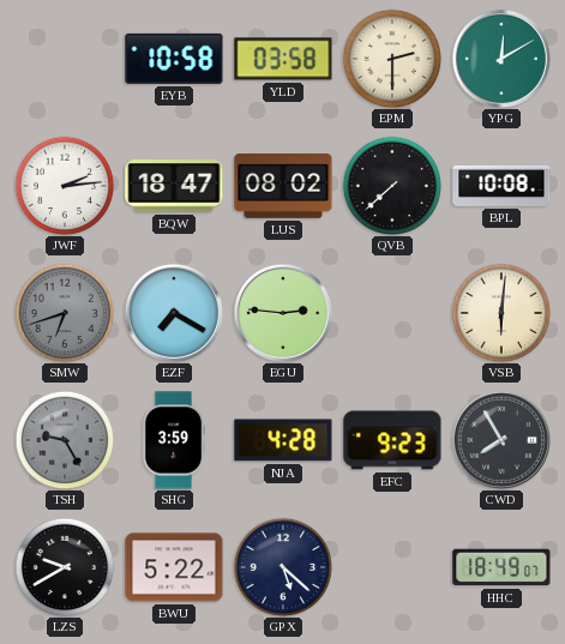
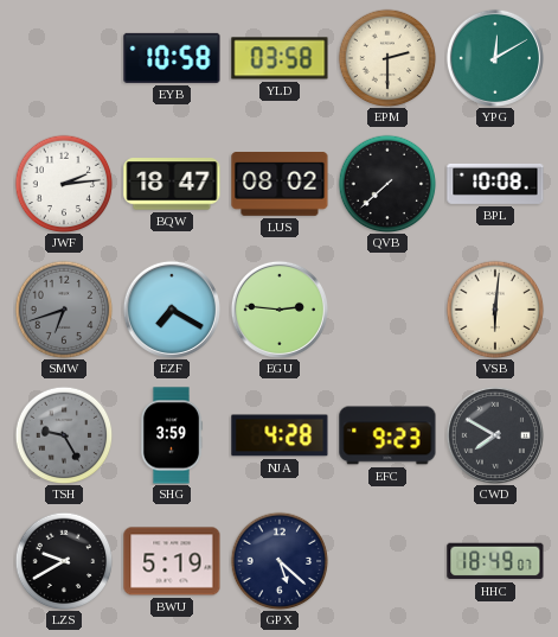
CWD: 7:55 -> 7:50
BWU: 5:22 -> 5:19
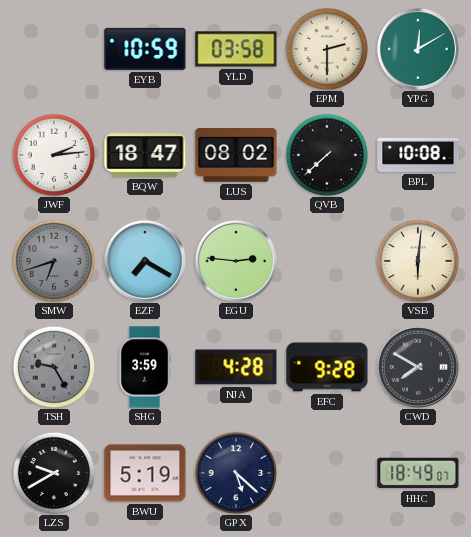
EYB: 10:58 -> 10:59
EFC: 9:23 -> 9:28
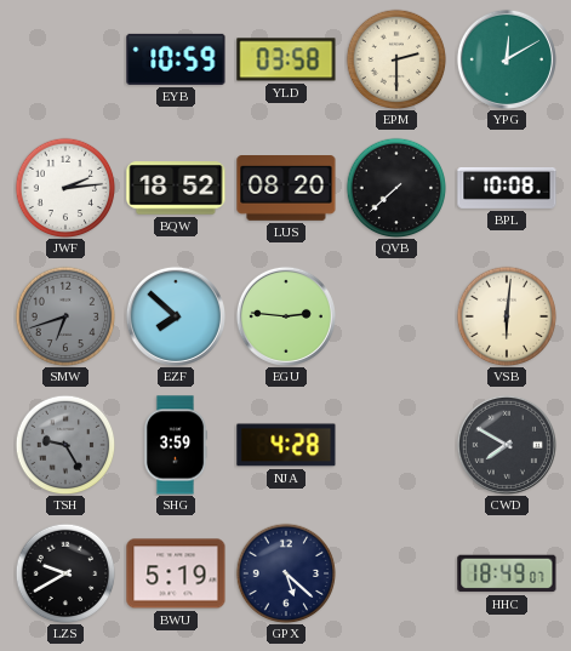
BQW: 18:47 -> 18:52
LUS: 08:02 -> 08:20
EZF: 7:20 -> 7:52
EFC: 9:28 -> none
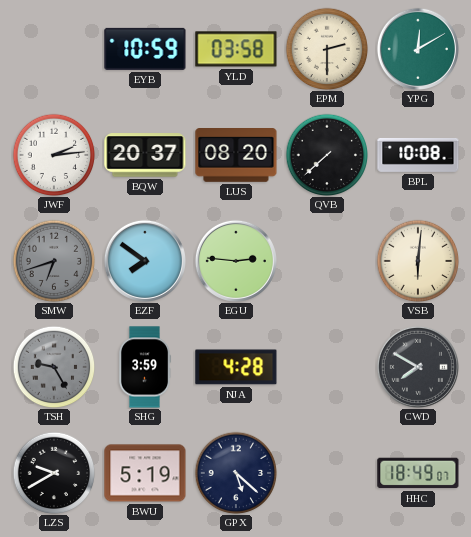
BQW: 18:52 -> 20:37
EZF: 7:52 -> 7:51
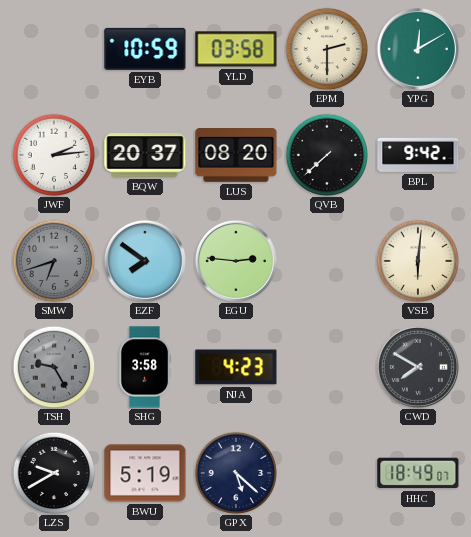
BPL: 10:08 -> 9:42
SHG: 3:59 -> 3:58
NJA: 4:28 -> 4:23
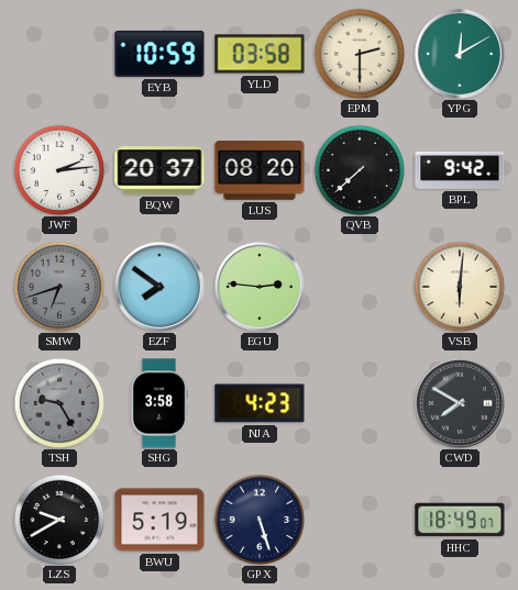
GPX: 5:22 -> 5:27
